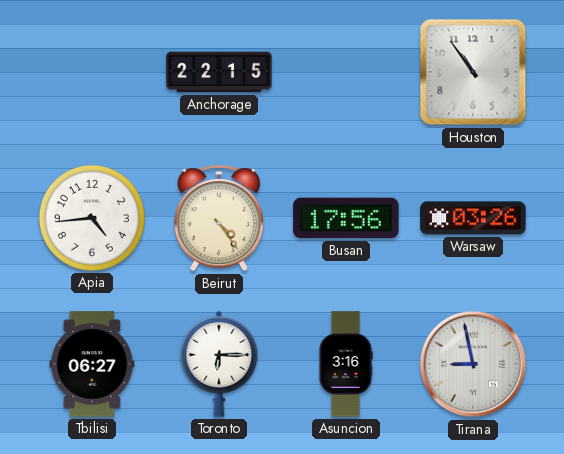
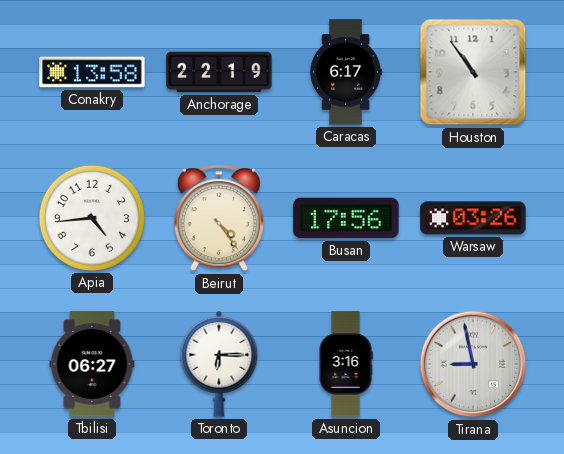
Conakry: none -> 13:58
Anchorage: 22:15 -> 22:19
Caracas: none -> 6:17
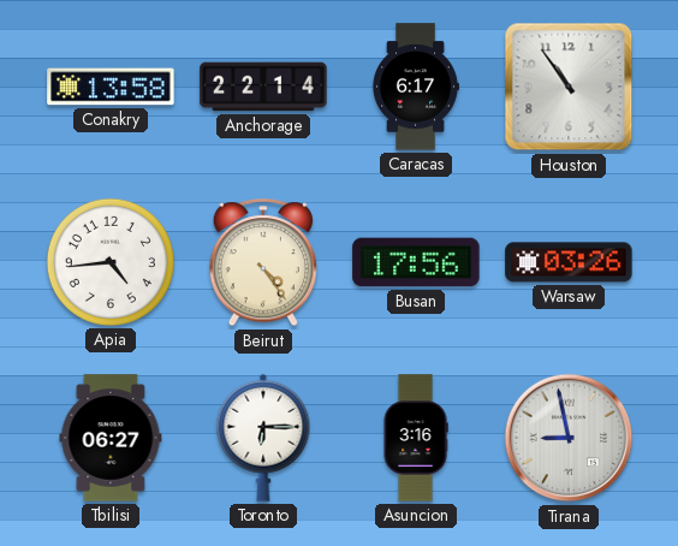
Anchorage: 22:19 -> 22:14
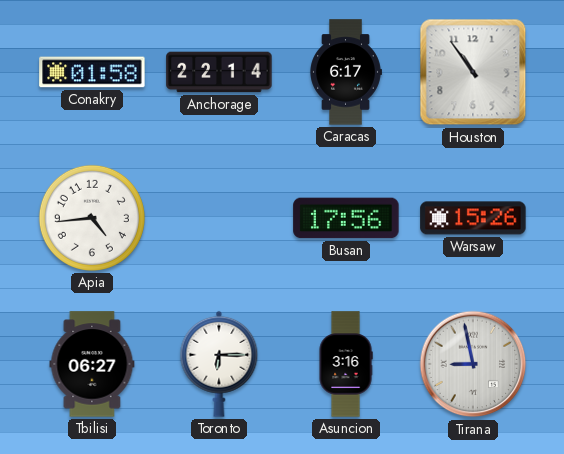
Conakry: 13:58 -> 01:58
Beirut: 4:24 -> none
Warsaw: 03:26 -> 15:26
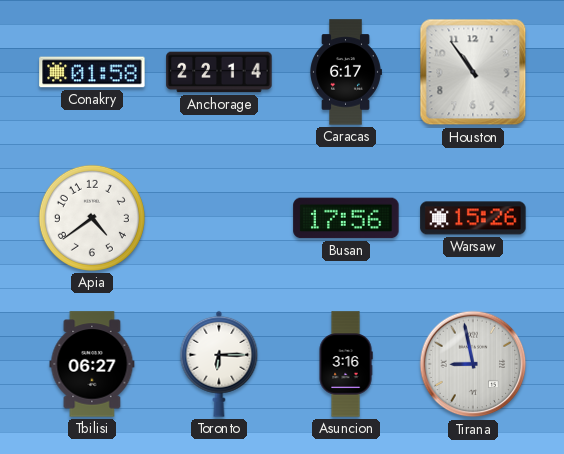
Apia: 4:44 -> 4:39
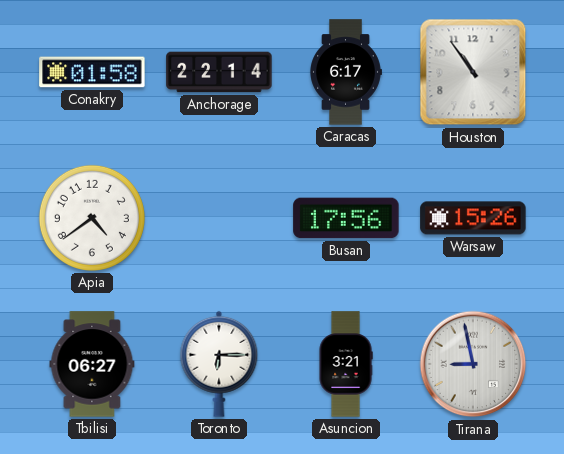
Asuncion: 3:16 -> 3:21
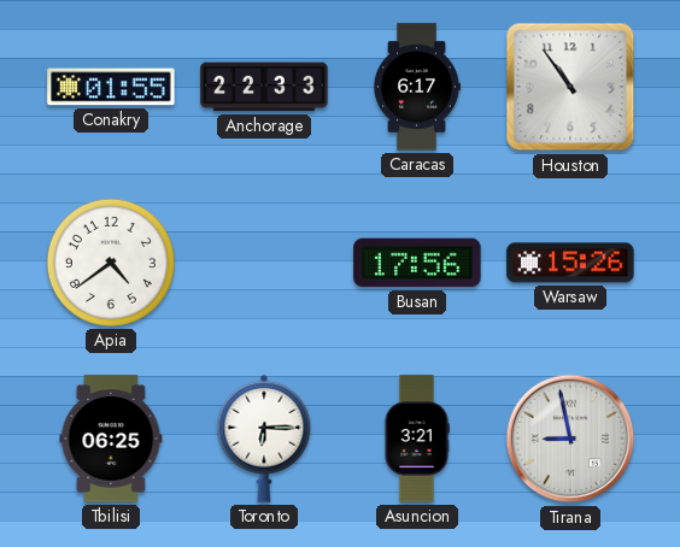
Conakry: 01:58 -> 01:55
Anchorage: 22:14 -> 22:33
Tbilisi: 06:27 -> 06:25
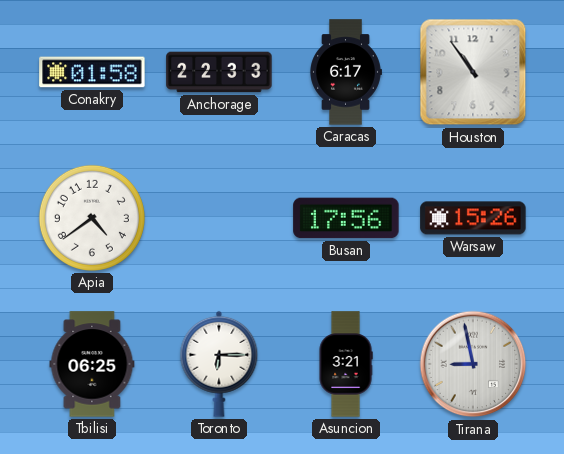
Conakry: 01:55 -> 01:58
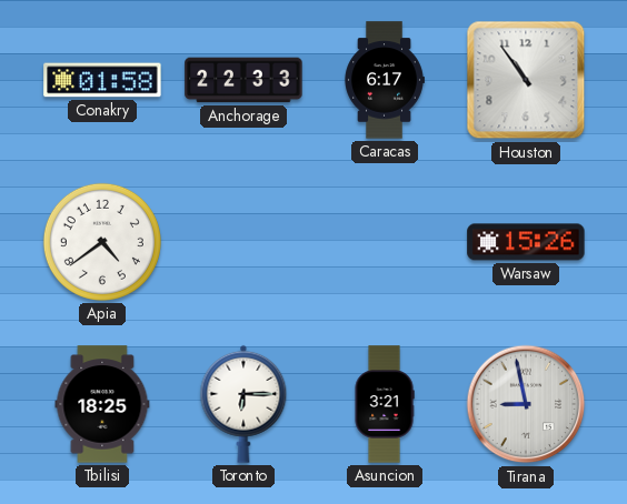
Busan: 17:56 -> none
Tbilisi: 06:25 -> 18:25
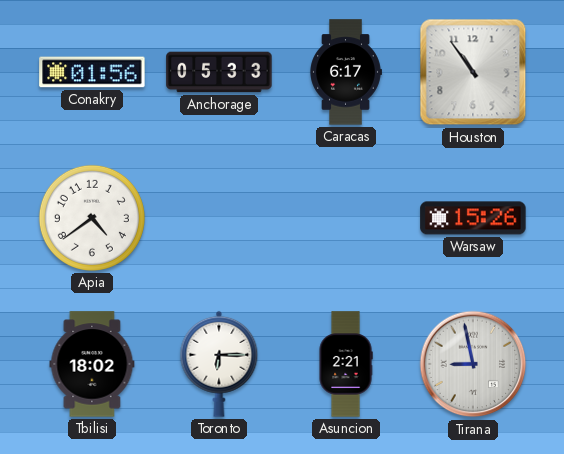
Conakry: 01:58 -> 01:56
Anchorage: 22:33 -> 05:33
Tbilisi: 18:25 -> 18:02
Asuncion: 3:21 -> 2:21
